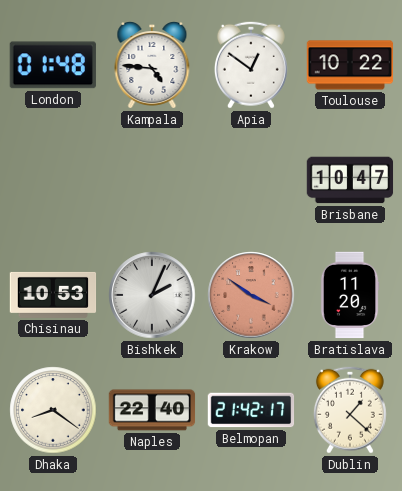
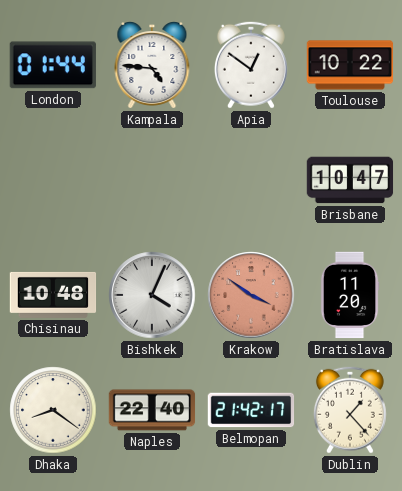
London: 01:48 -> 01:44
Chisinau: 10:53 -> 10:48
Bishkek: 2:04 -> 4:04
Dublin: 1:22 -> 1:23
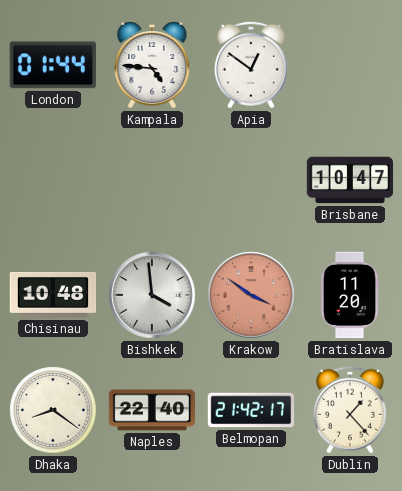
Toulouse: 10:22 -> none
Bishkek: 4:04 -> 3:59
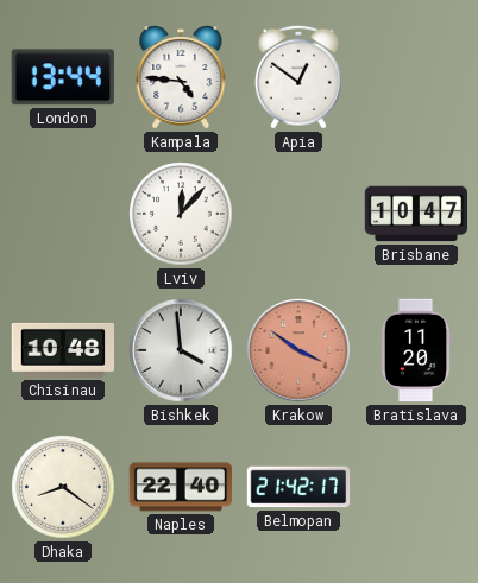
London: 01:44 -> 13:44
Lviv: none -> 12:07
Dublin: 1:23 -> none
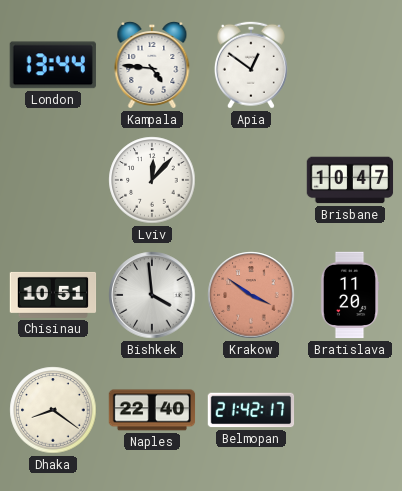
Chisinau: 10:48 -> 10:51
